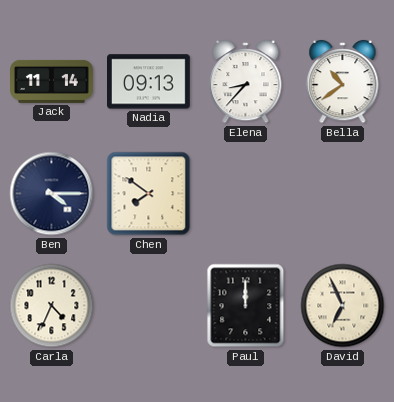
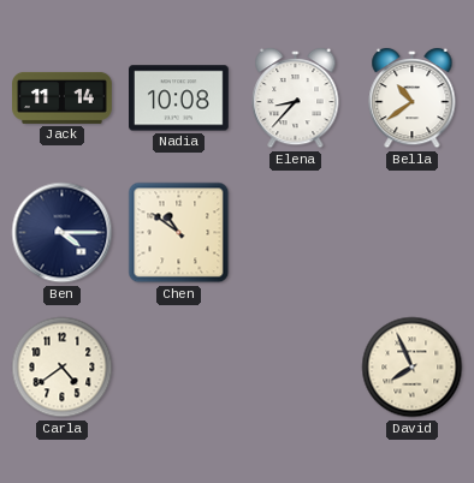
Nadia: 09:13 -> 10:08
Chen: 7:51 -> 10:51
Carla: 4:34 -> 4:39
Paul: 12:00 -> none
David: 6:56 -> 7:56
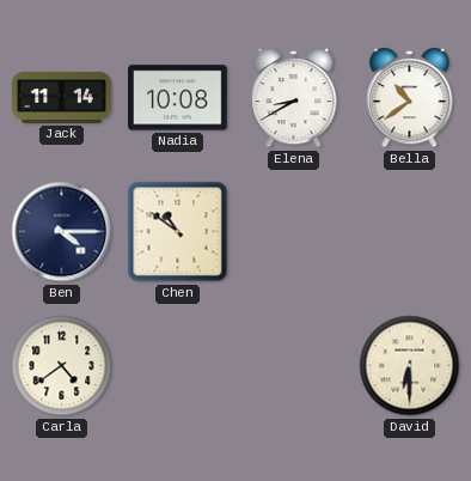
Elena: 8:37 -> 8:40
David: 7:56 -> 6:30
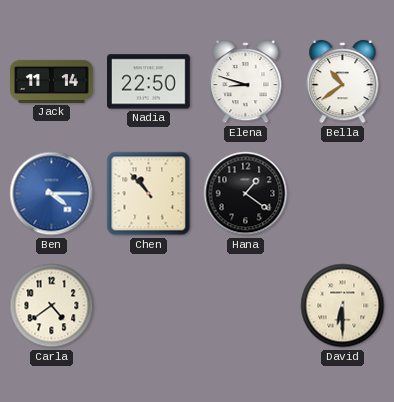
Nadia: 10:08 -> 22:50
Elena: 8:40 -> 8:48
Ben dial: navy -> blue
Chen: 10:51 -> 10:53
Hana: none -> 1:21
